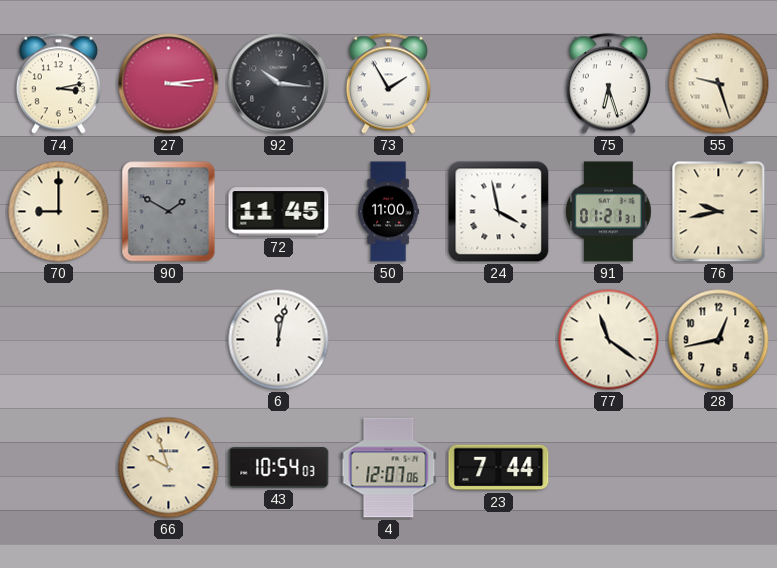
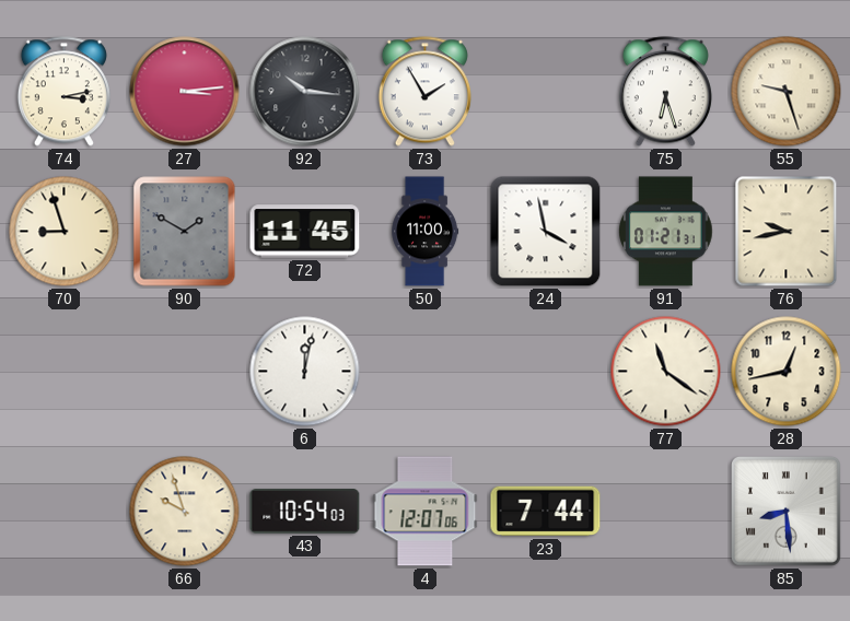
70: 9:00 -> 8:57
85: none -> 8:29
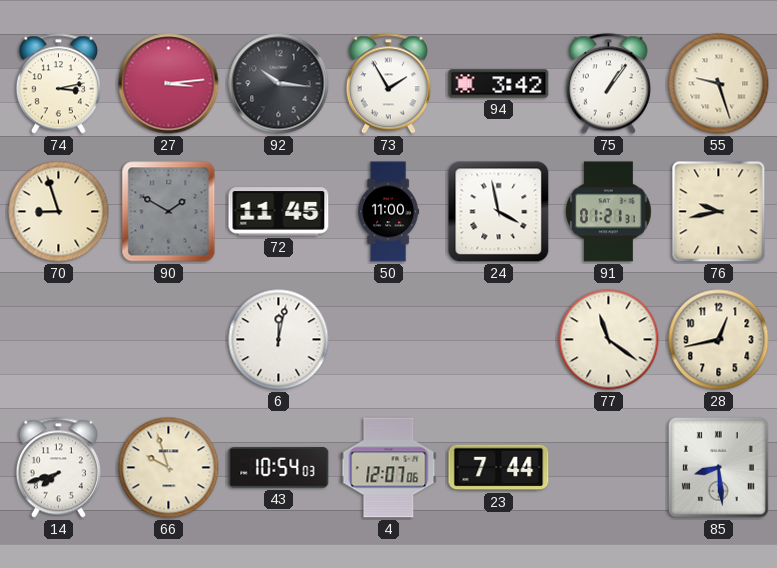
94: none -> 3:42
75: 6:27 -> 1:06
14: none -> 7:42
